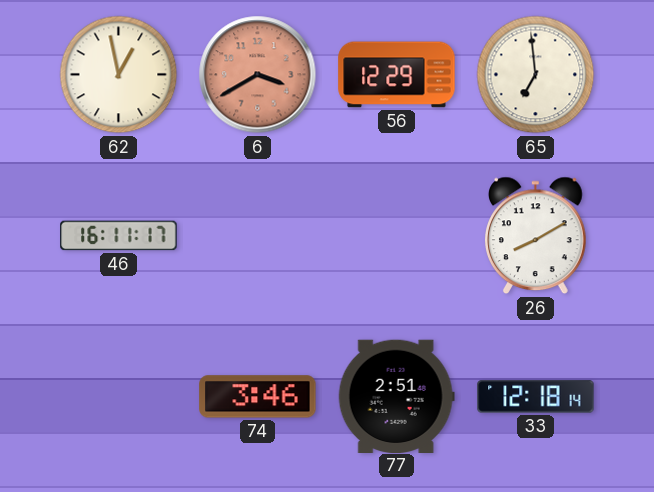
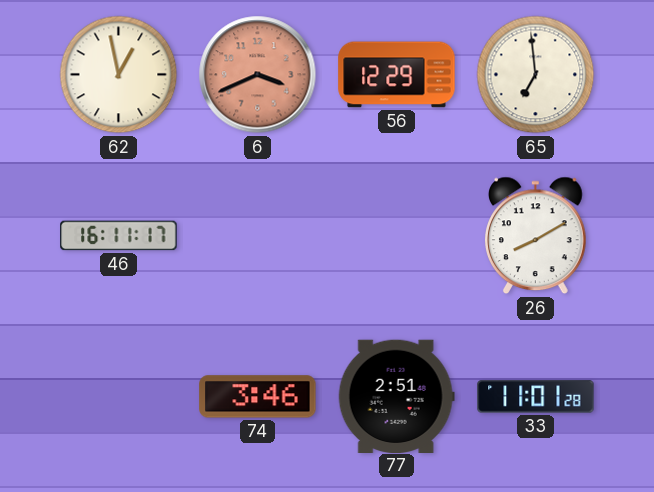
6: 3:40 -> 3:41
33: 12:18 -> 11:01
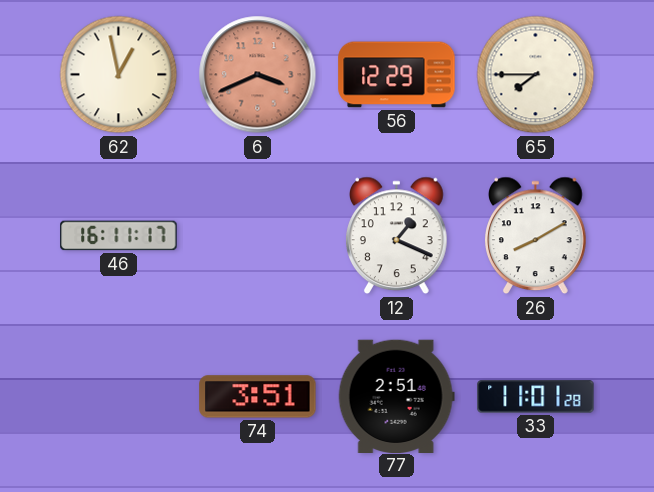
65: 6:59 -> 7:45
12: none -> 1:19
74: 3:46 -> 3:51
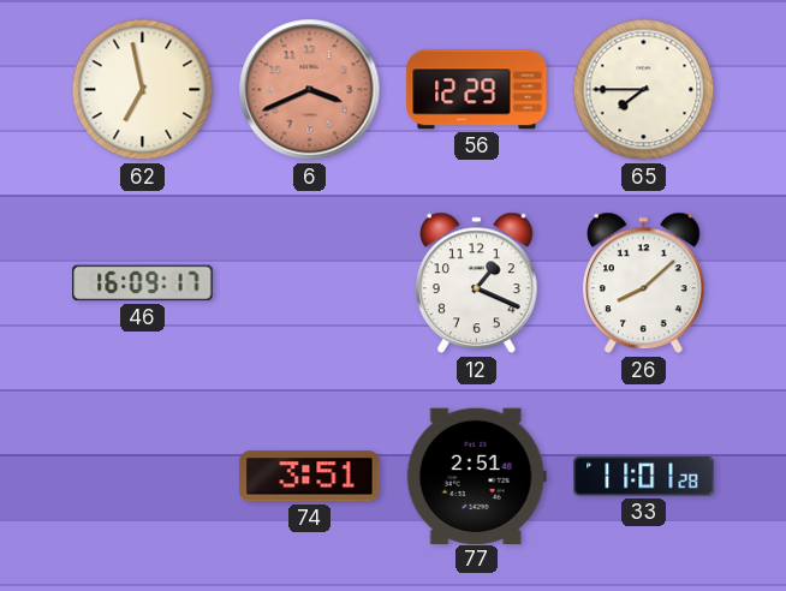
62: 12:58 -> 6:58
46: 16:11 -> 16:09
26: 8:10 -> 8:08
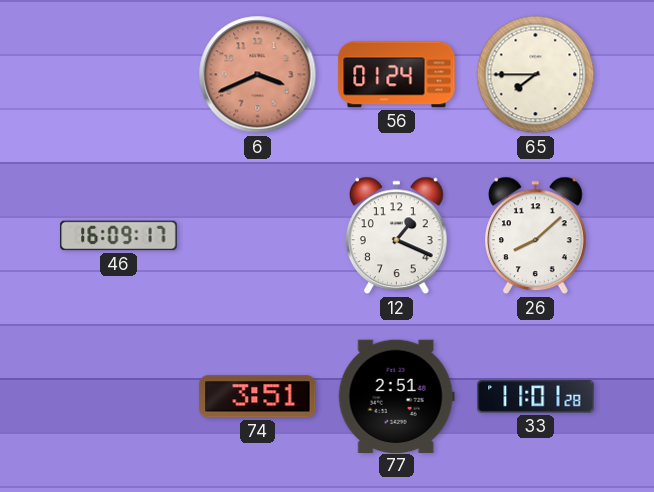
62: 6:58 -> none
56: 12:29 -> 01:24
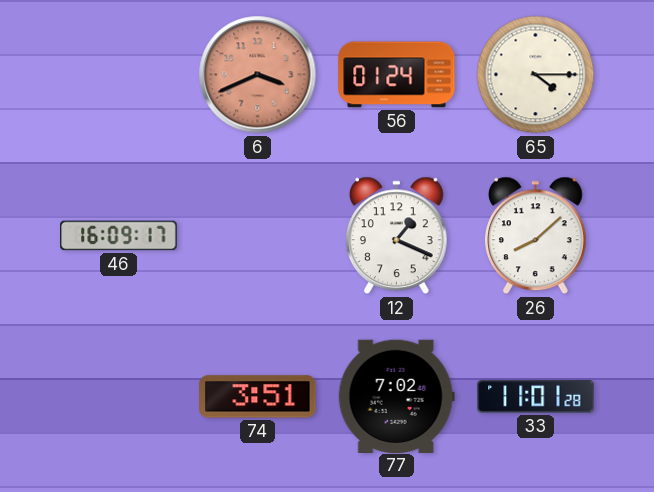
65: 7:45 -> 4:15
77: 2:51 -> 7:02
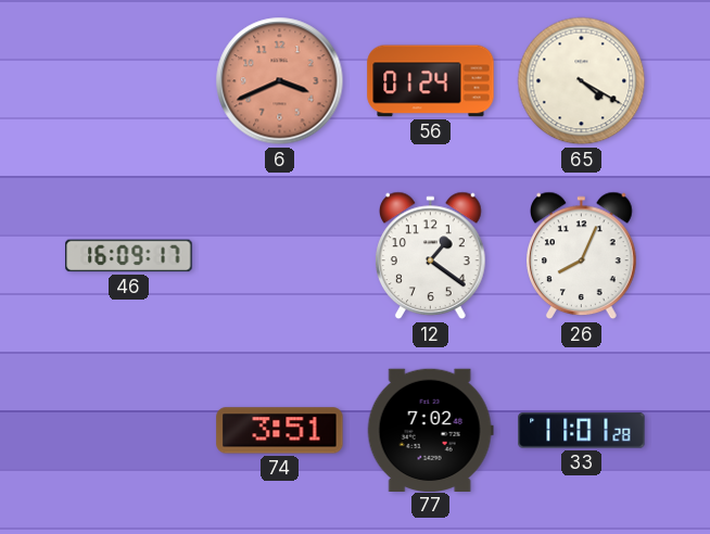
65: 4:15 -> 4:20
12: 1:19 -> 1:21
26: 8:08 -> 8:04
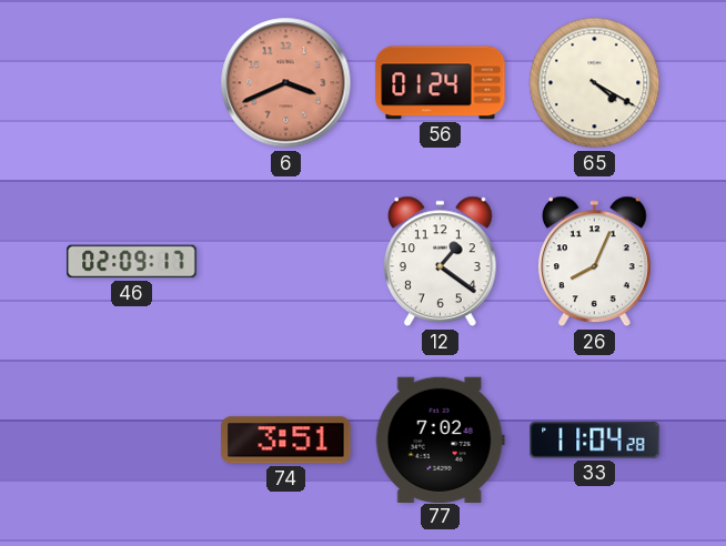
46: 16:09 -> 02:09
33: 11:01 -> 11:04
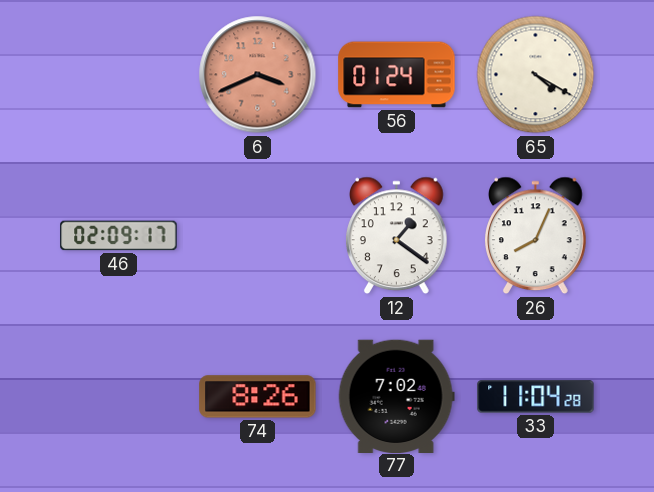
74: 3:51 -> 8:26
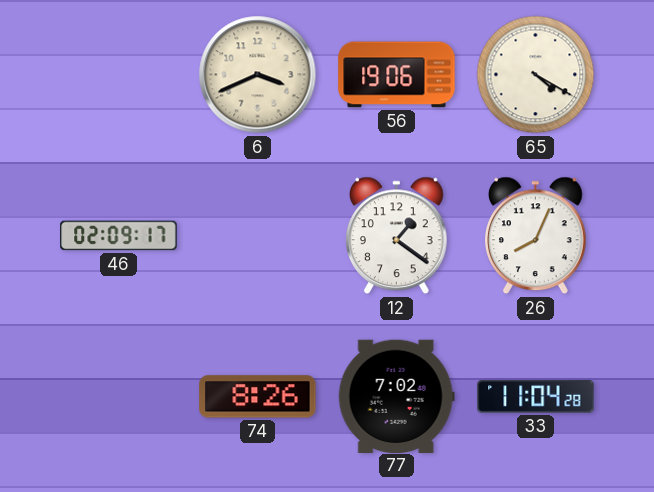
6 dial: salmon -> cream
56: 01:24 -> 19:06
